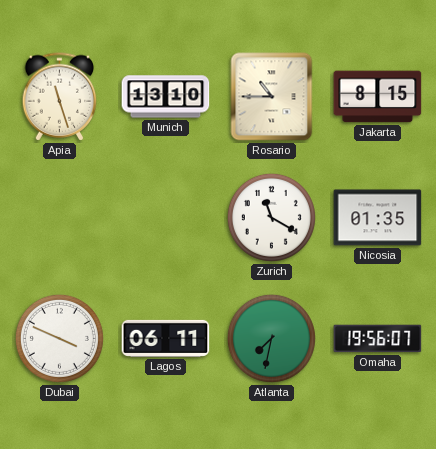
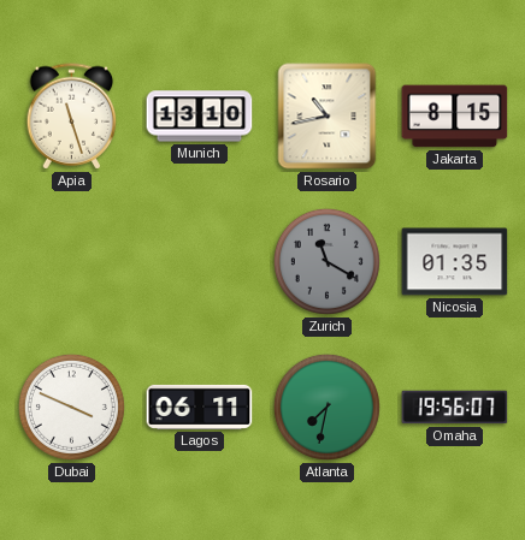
Rosario: 10:45 -> 10:43
Zurich dial: white -> grey
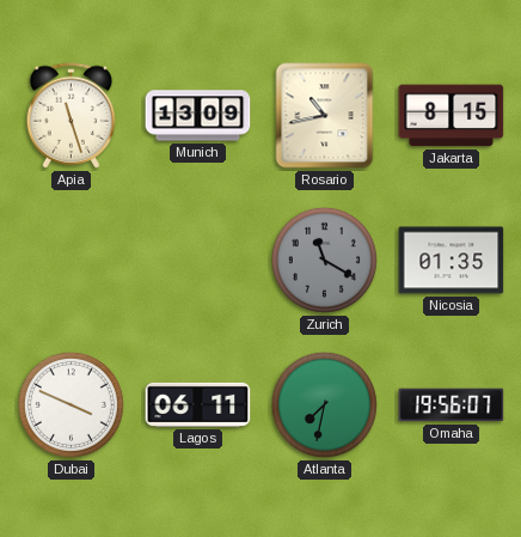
Munich: 13:10 -> 13:09
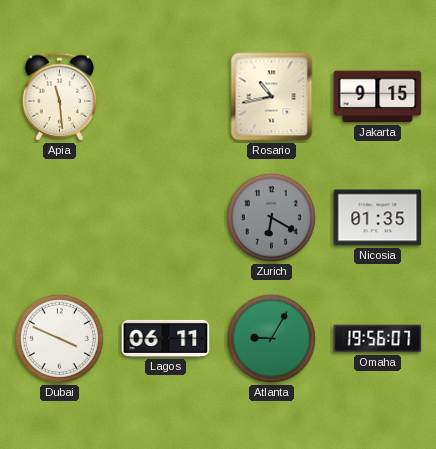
Apia: 11:27 -> 11:29
Munich: 13:09 -> none
Jakarta: 8:15 -> 9:15
Zurich: 11:20 -> 6:20
Atlanta: 7:32 -> 9:05
